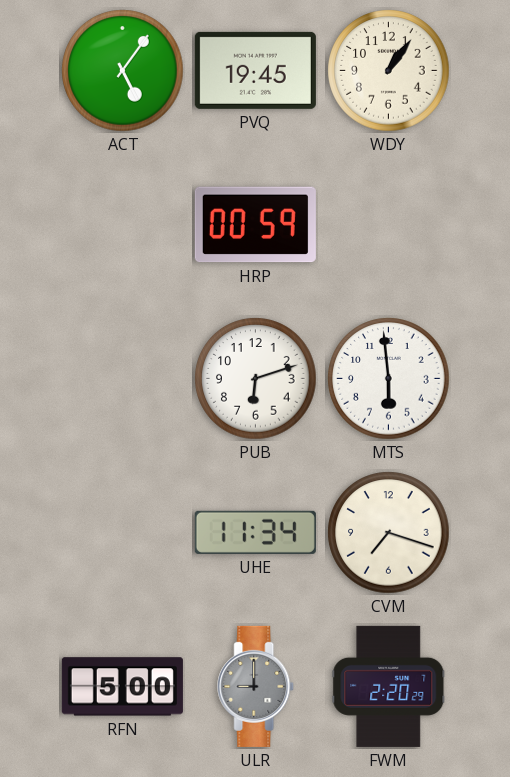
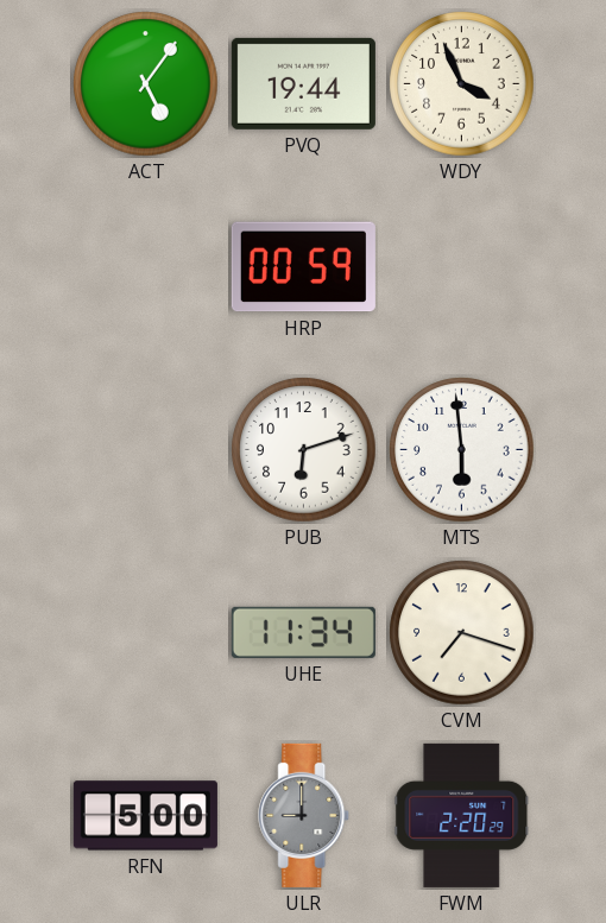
PVQ: 19:45 -> 19:44
WDY: 1:06 -> 3:56
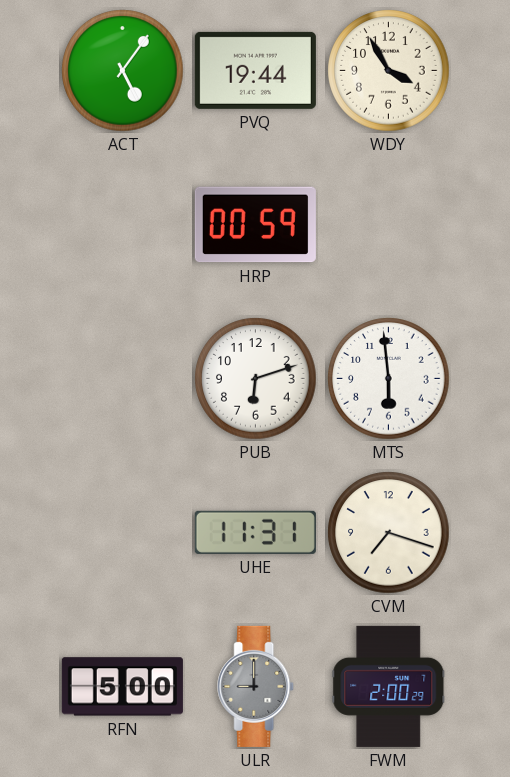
WDY: 3:56 -> 3:55
UHE: 11:34 -> 11:31
FWM: 2:20 -> 2:00
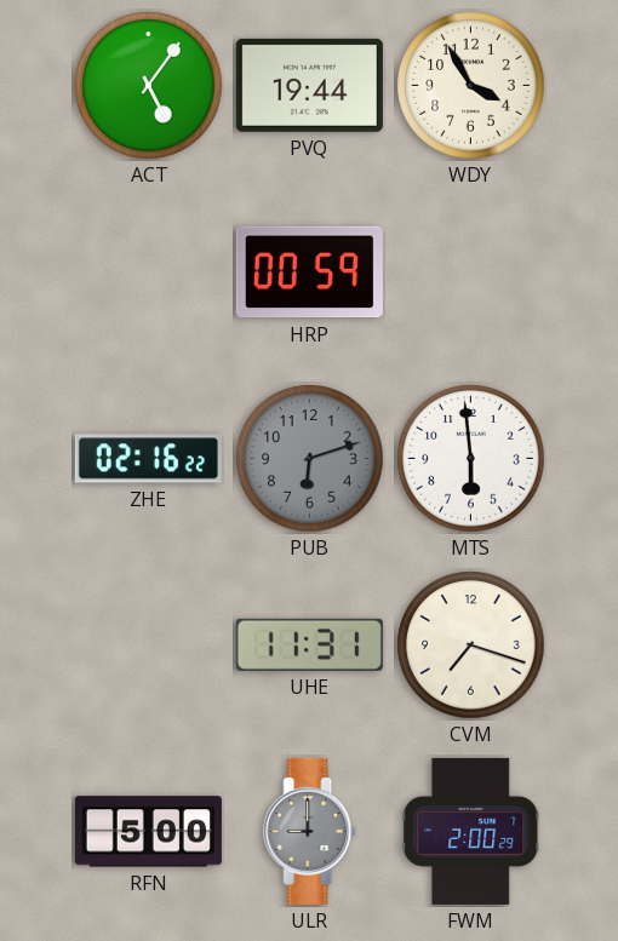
ZHE: none -> 02:16
PUB dial: white -> grey
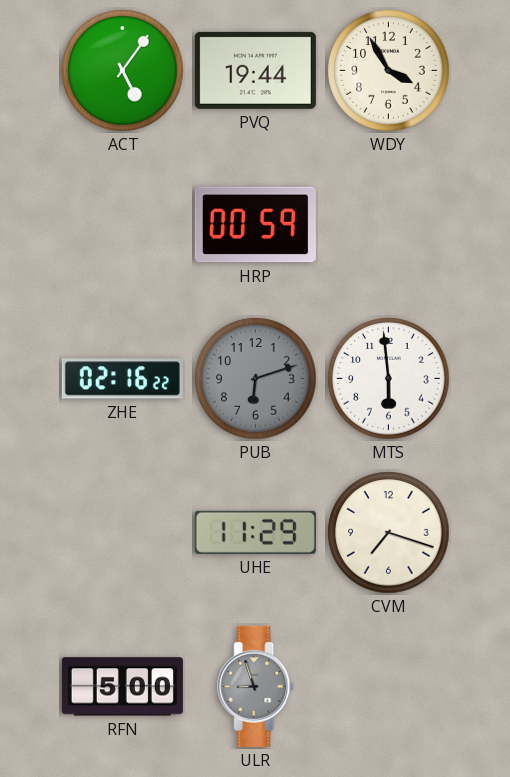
UHE: 11:31 -> 11:29
ULR: 9:00 -> 8:57
FWM: 2:00 -> none
